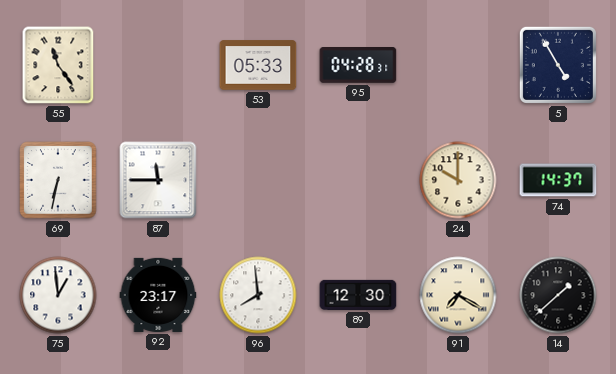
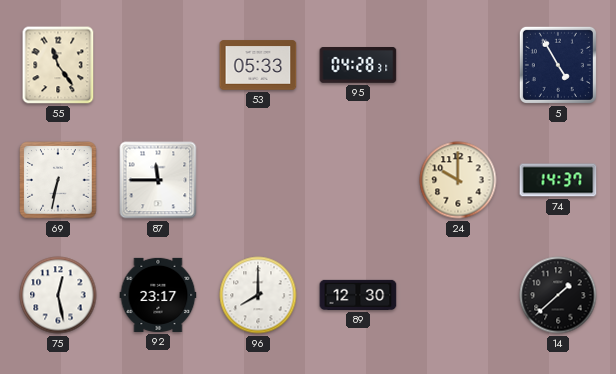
75: 12:59 -> 12:28
96: 7:59 -> 8:00
91: 7:20 -> none
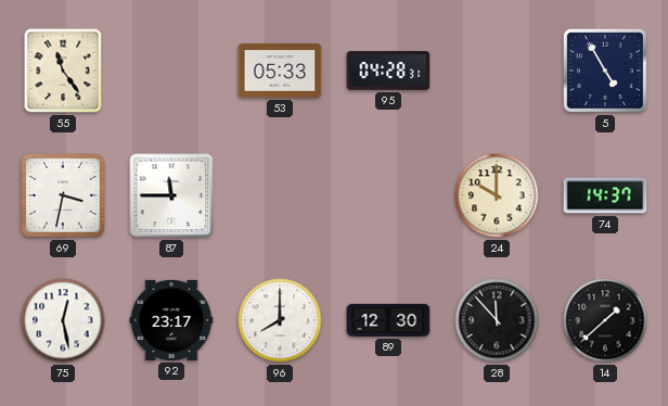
69: 6:32 -> 3:32
28: none -> 11:53
